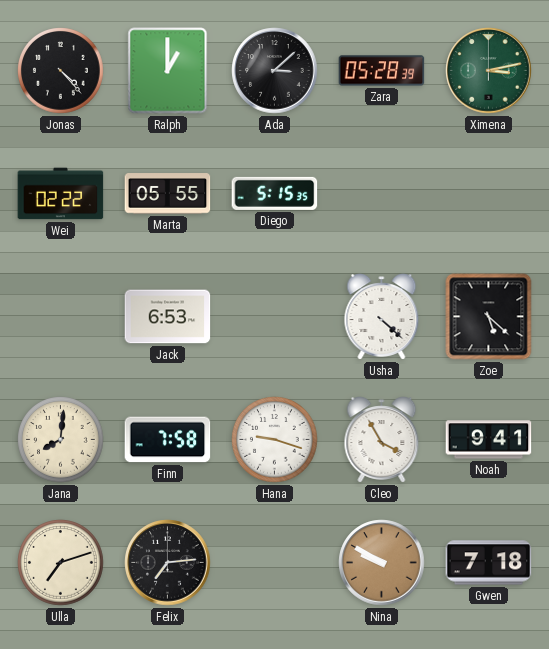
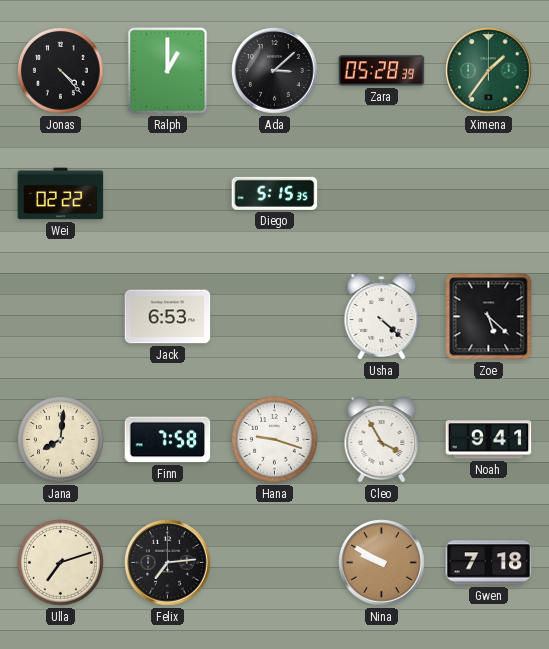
Ximena: 3:13 -> 1:36
Marta: 05:55 -> none
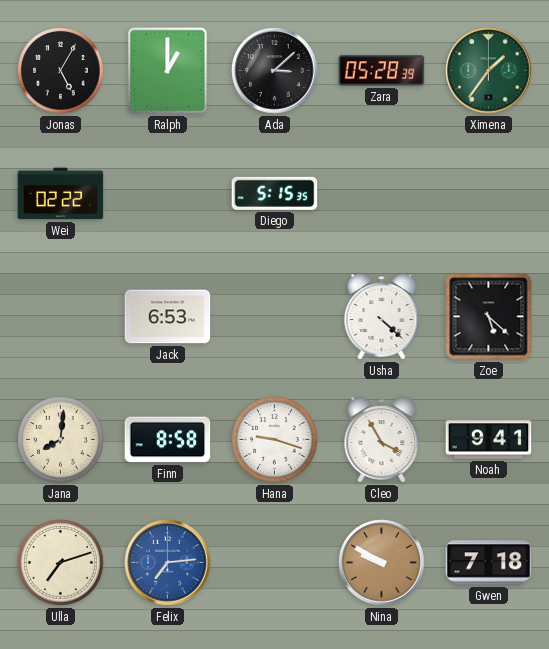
Jonas: 4:23 -> 5:05
Finn: 7:58 -> 8:58
Felix dial: black -> blue
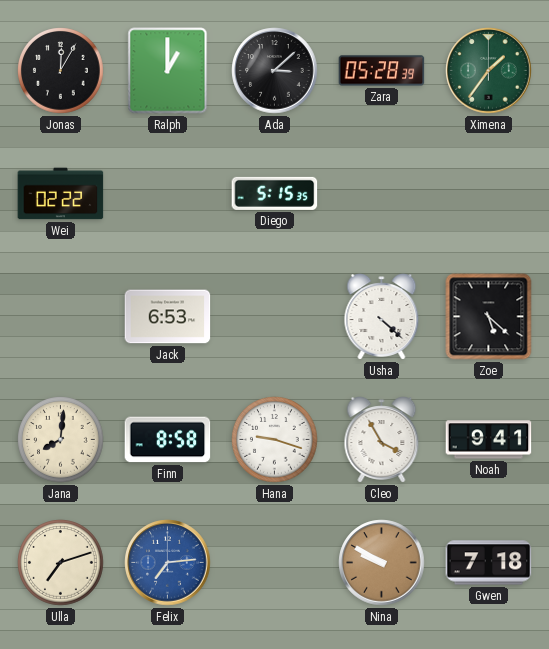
Jonas: 5:05 -> 12:05
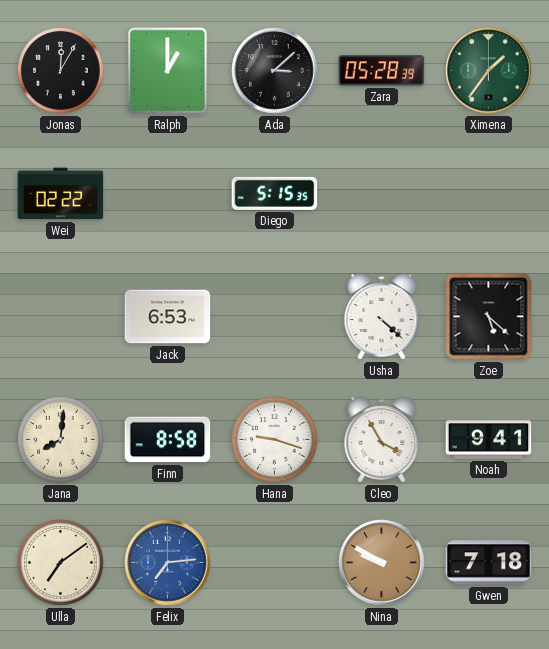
Ulla: 7:12 -> 7:09
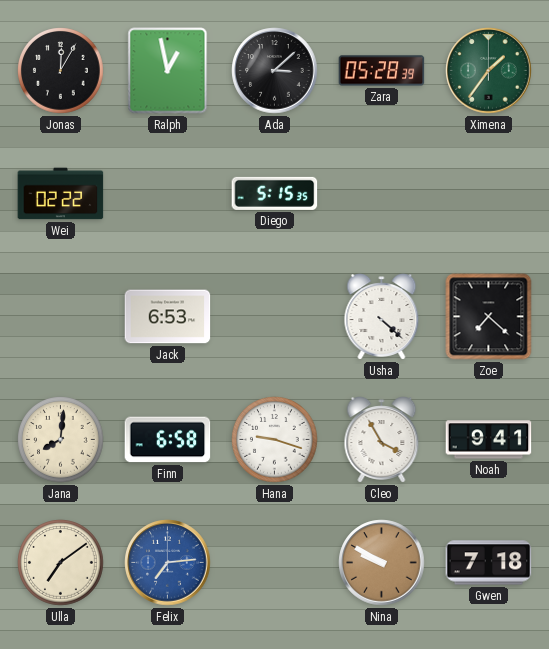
Ralph: 1:00 -> 12:58
Zoe: 5:22 -> 7:22
Finn: 8:58 -> 6:58
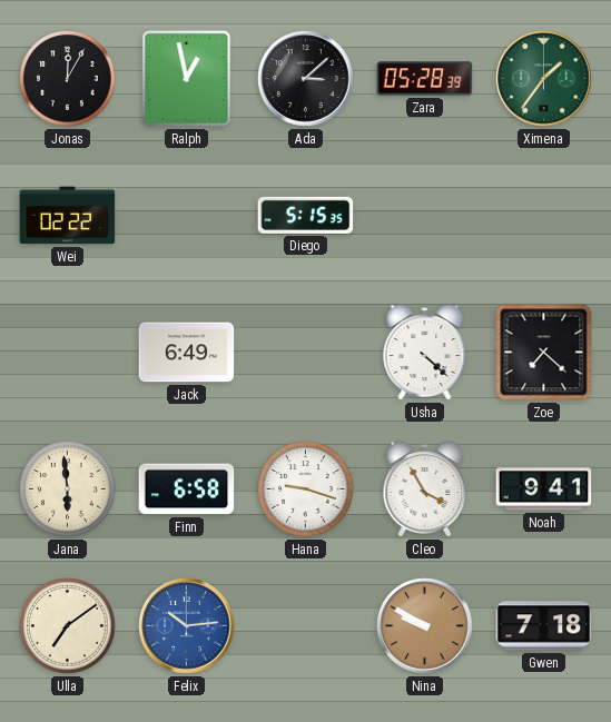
Jack: 6:53 -> 6:49
Jana: 8:01 -> 5:59
Felix: 7:14 -> 10:14
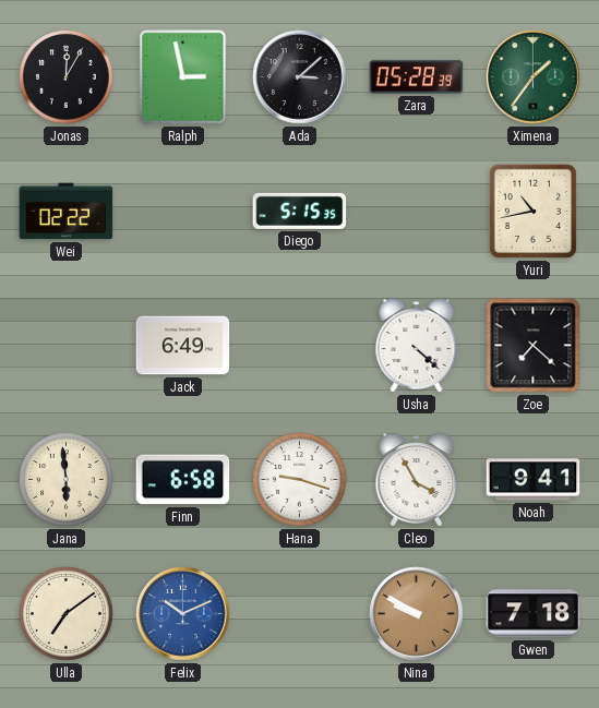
Ralph: 12:58 -> 2:58
Yuri: none -> 10:43
Felix: 10:14 -> 10:11
